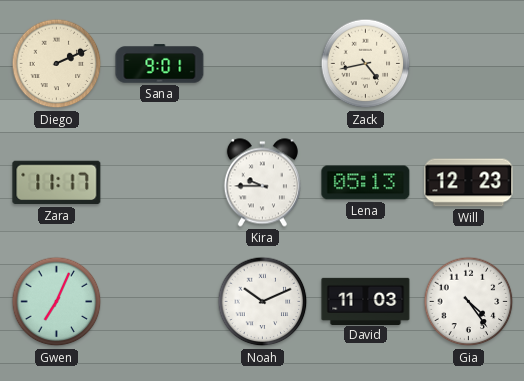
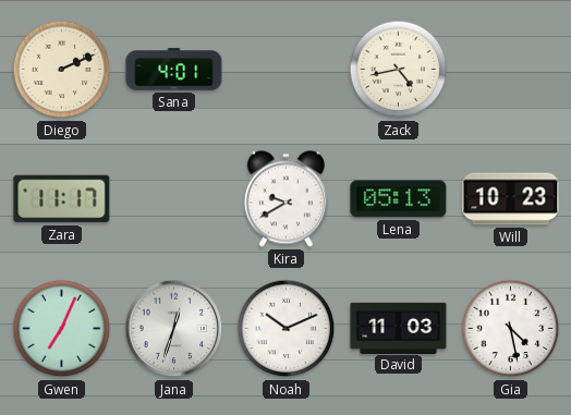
Sana: 9:01 -> 4:01
Kira: 9:45 -> 9:40
Will: 12:23 -> 10:23
Jana: none -> 12:33
Gia: 4:24 -> 4:28
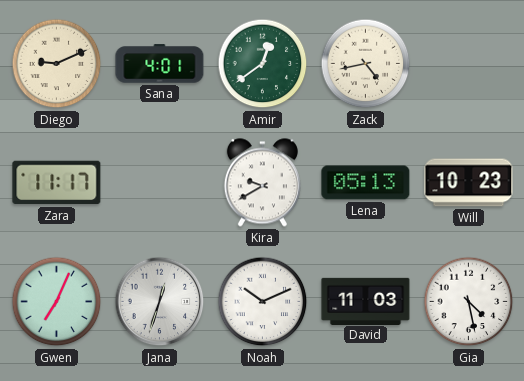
Diego: 2:11 -> 9:11
Amir: none -> 12:39
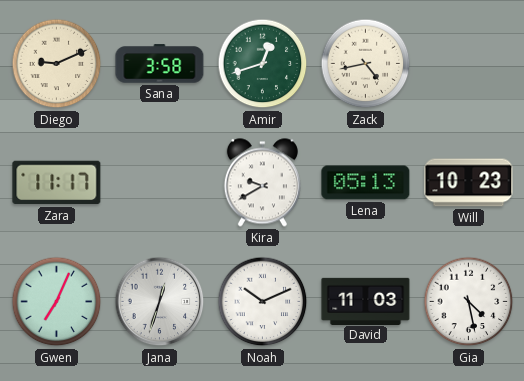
Sana: 4:01 -> 3:58
Amir: 12:39 -> 12:42
